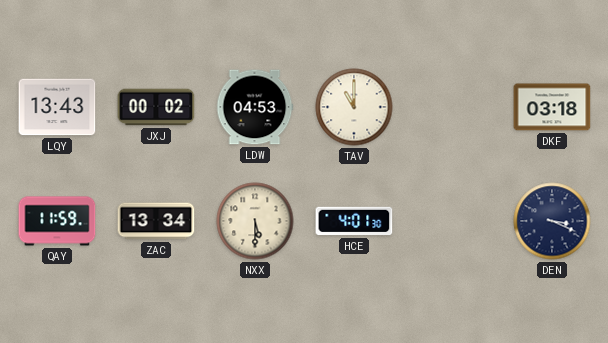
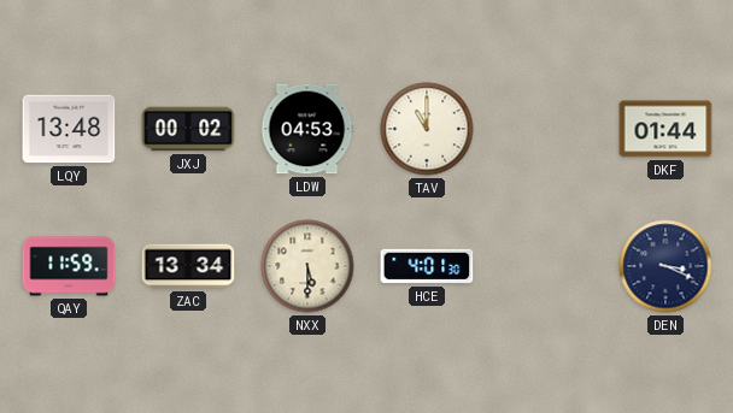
LQY: 13:43 -> 13:48
DKF: 03:18 -> 01:44
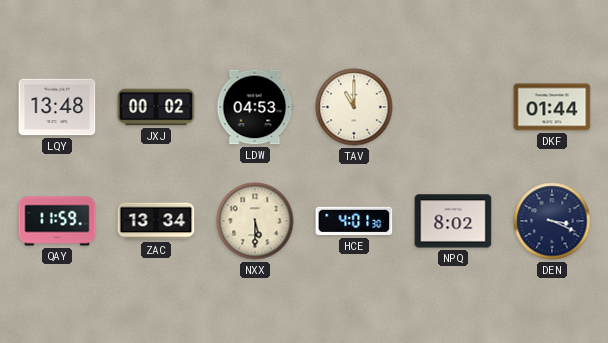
NPQ: none -> 8:02
